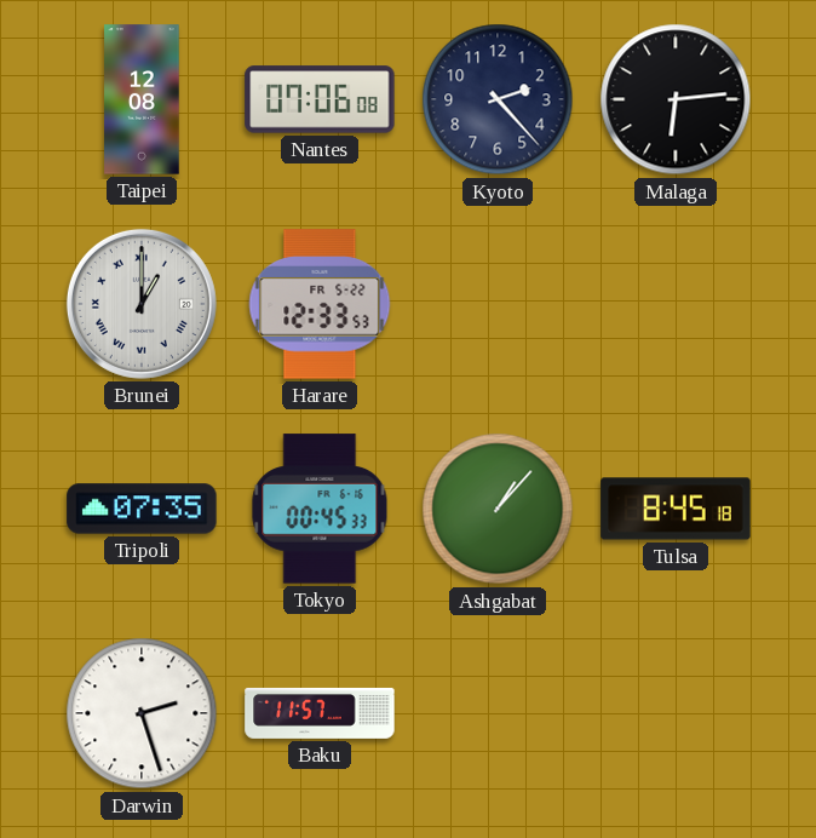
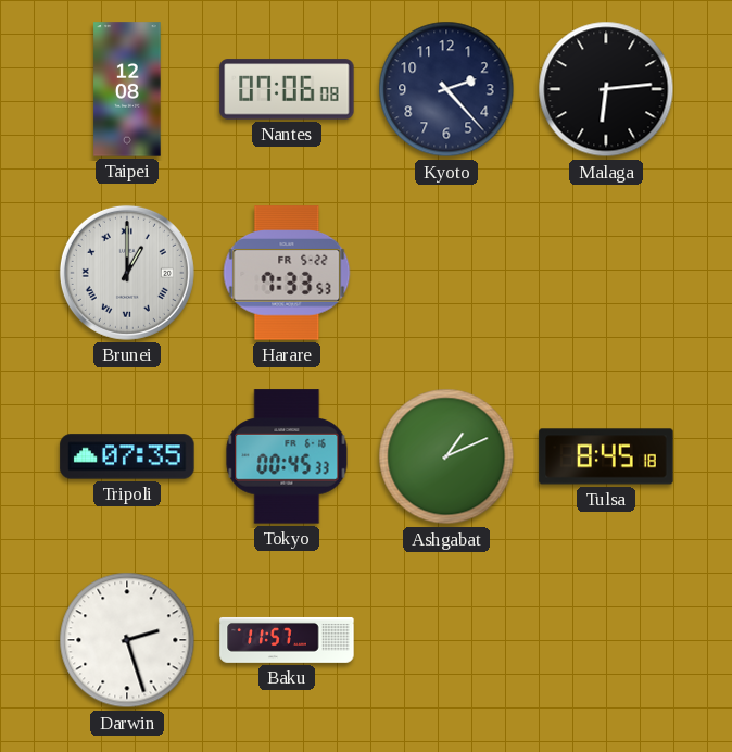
Harare: 12:33 -> 7:33
Ashgabat: 1:07 -> 1:11
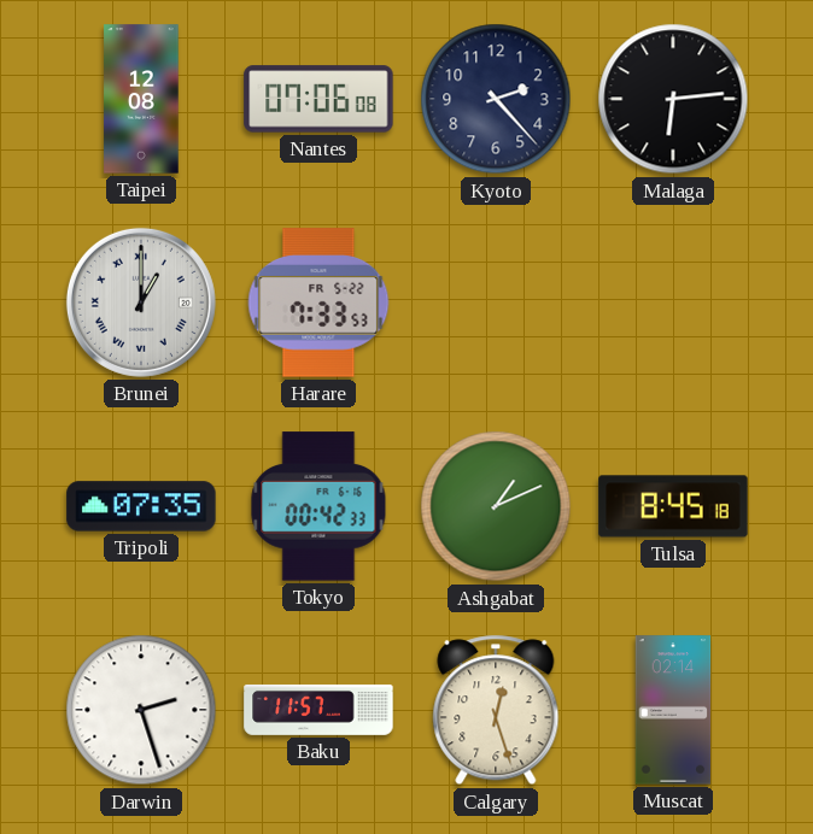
Tokyo: 00:45 -> 00:42
Calgary: none -> 12:27
Muscat: none -> 02:14
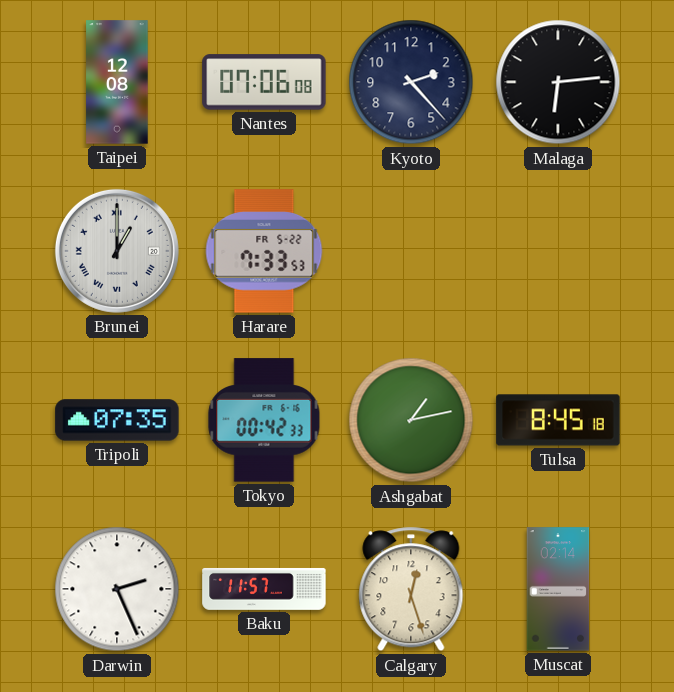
Ashgabat: 1:11 -> 1:13
Darwin: 2:27 -> 2:26
